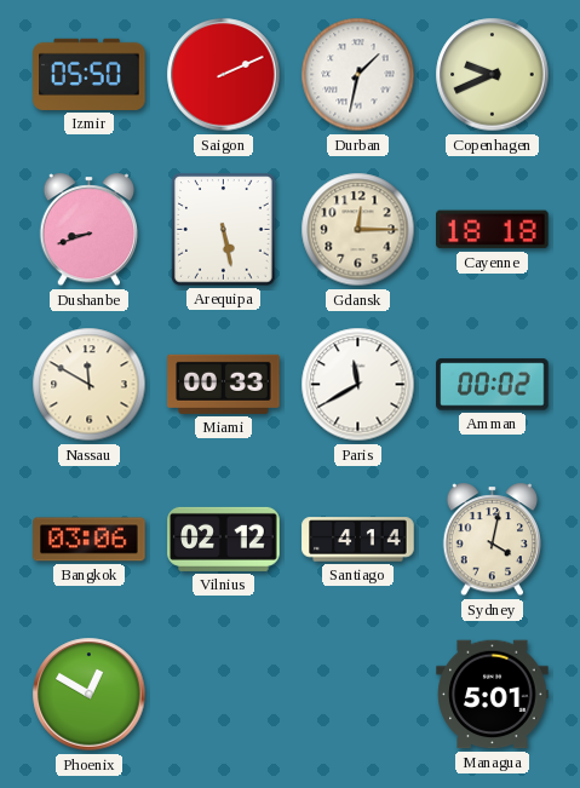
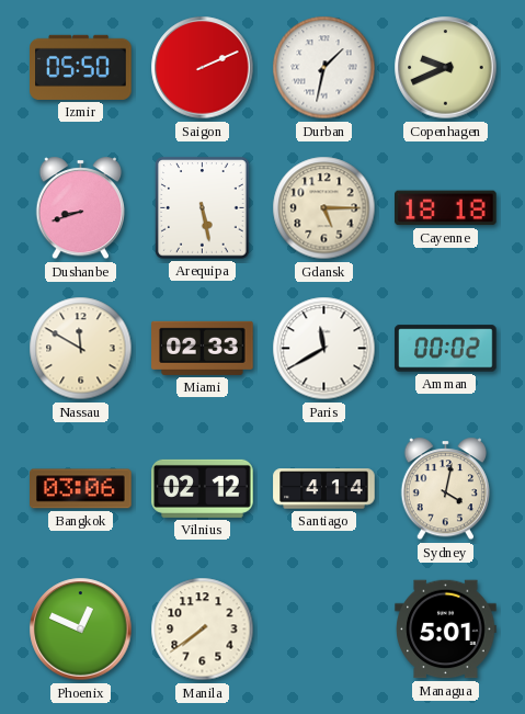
Gdansk: 12:15 -> 5:15
Miami: 00:33 -> 02:33
Phoenix: 12:50 -> 12:49
Manila: none -> 7:39
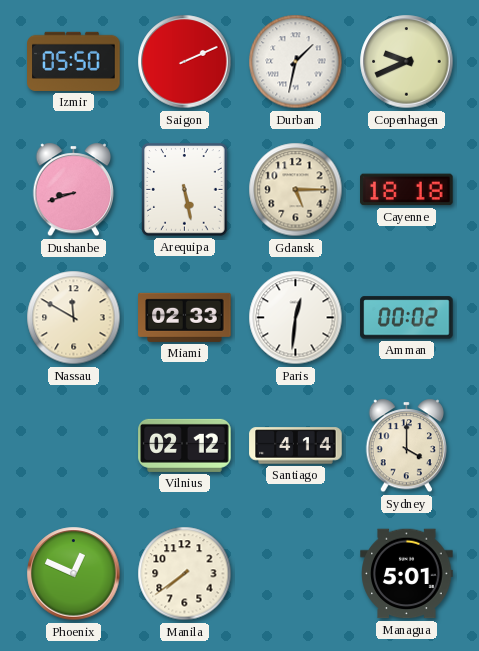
Paris: 11:40 -> 12:31
Bangkok: 03:06 -> none
Sydney: 4:02 -> 4:00
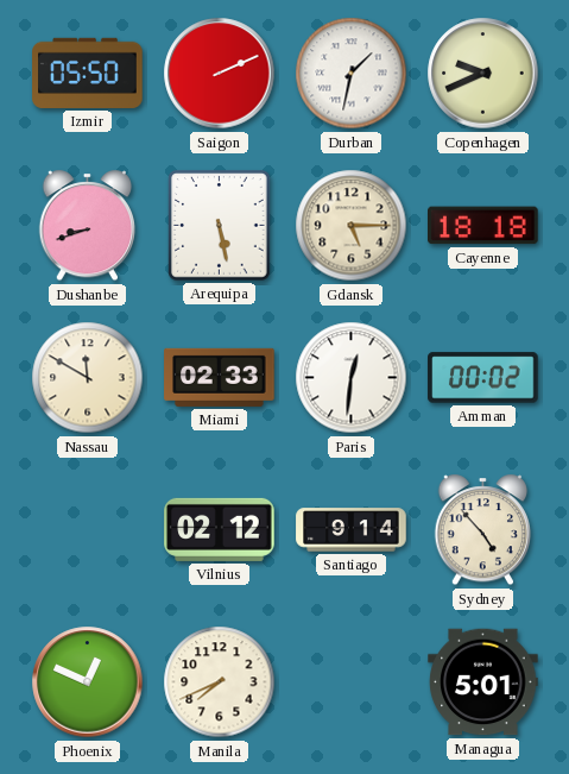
Santiago: 4:14 -> 9:14
Sydney: 4:00 -> 4:53
Manila: 7:39 -> 7:41
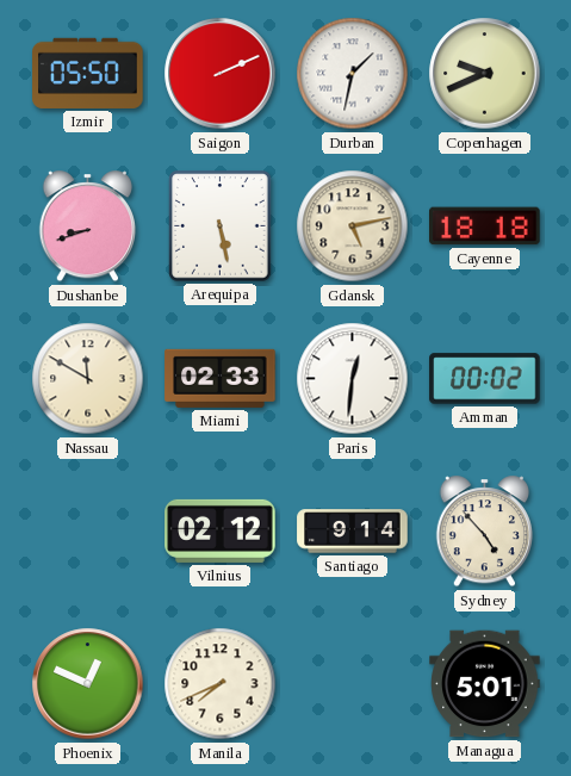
Gdansk: 5:15 -> 5:13
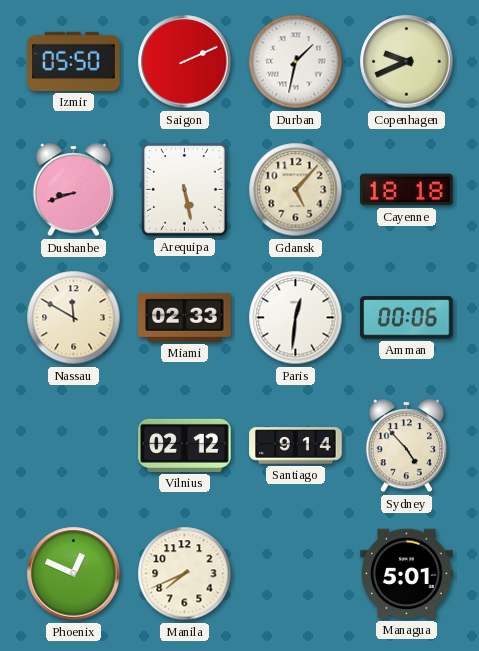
Gdansk: 5:13 -> 5:07
Amman: 00:02 -> 00:06
